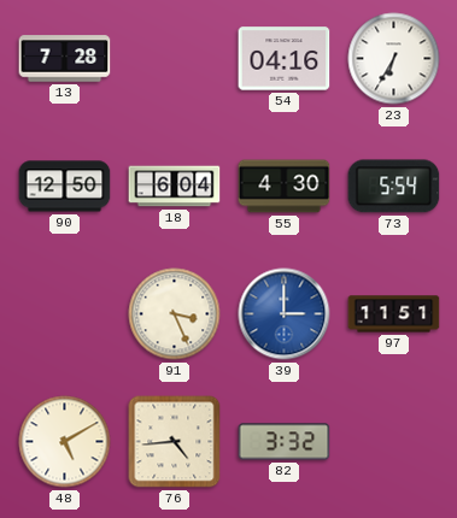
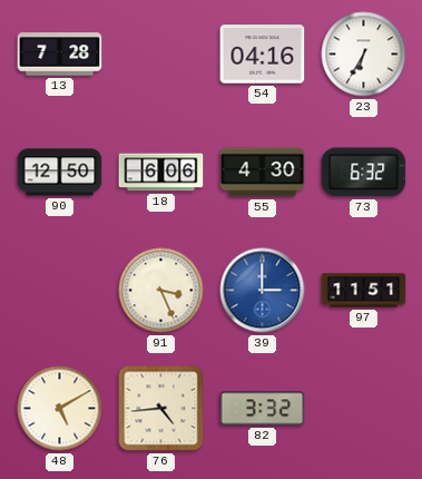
18: 6:04 -> 6:06
73: 5:54 -> 6:32
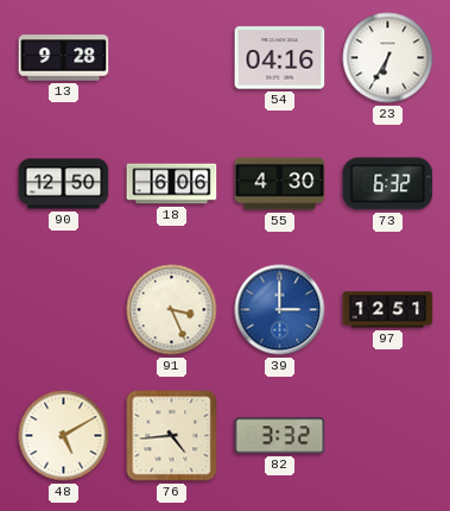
13: 7:28 -> 9:28
97: 11:51 -> 12:51
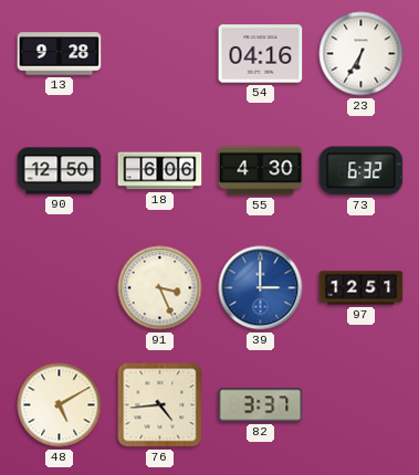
82: 3:32 -> 3:37
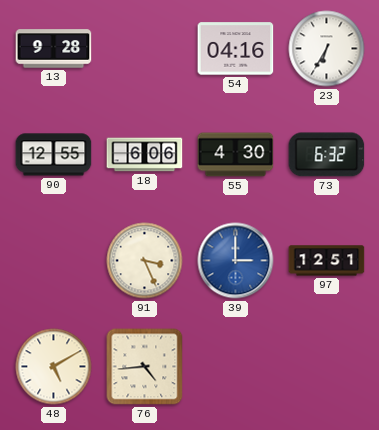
90: 12:50 -> 12:55
82: 3:37 -> none
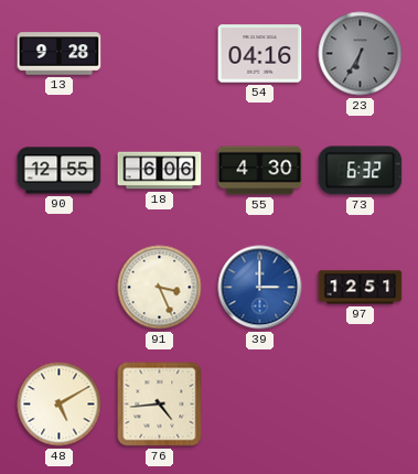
23 dial: white -> grey
